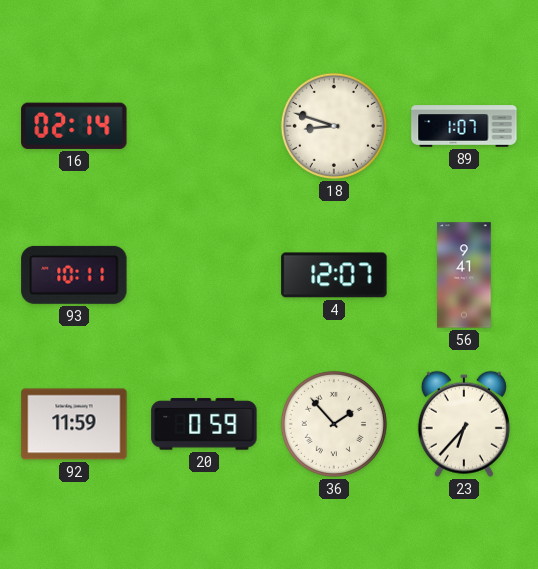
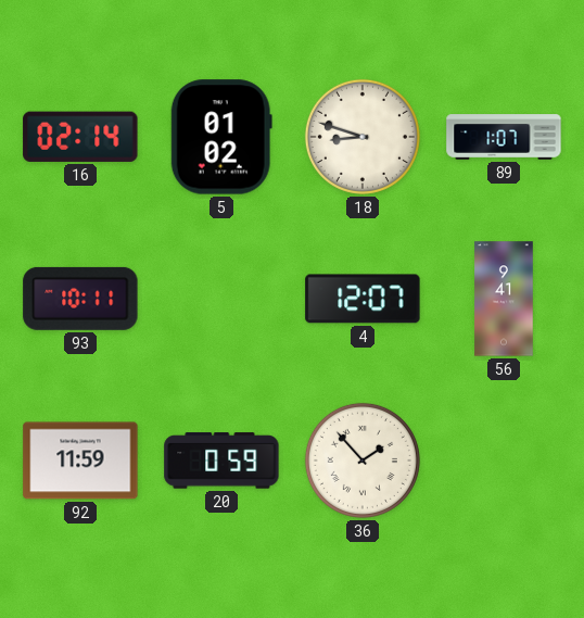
5: none -> 01:02
23: 6:37 -> none
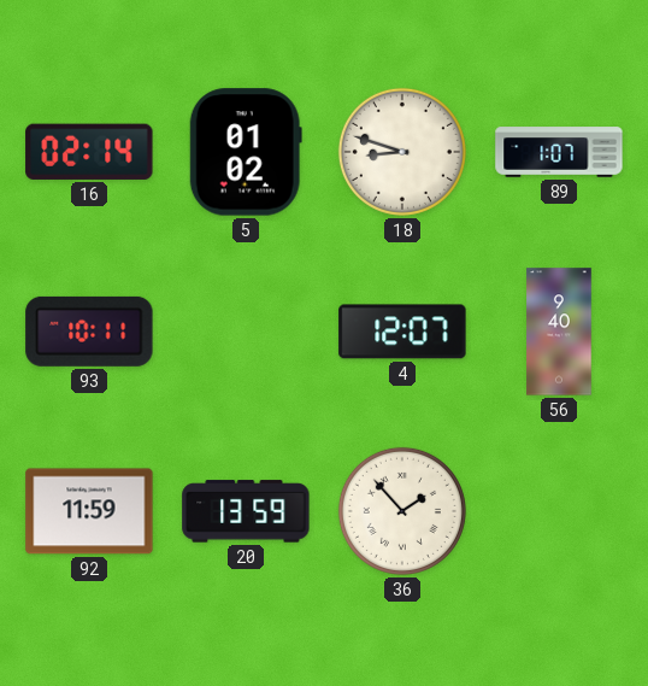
56: 9:41 -> 9:40
20: 0:59 -> 13:59
